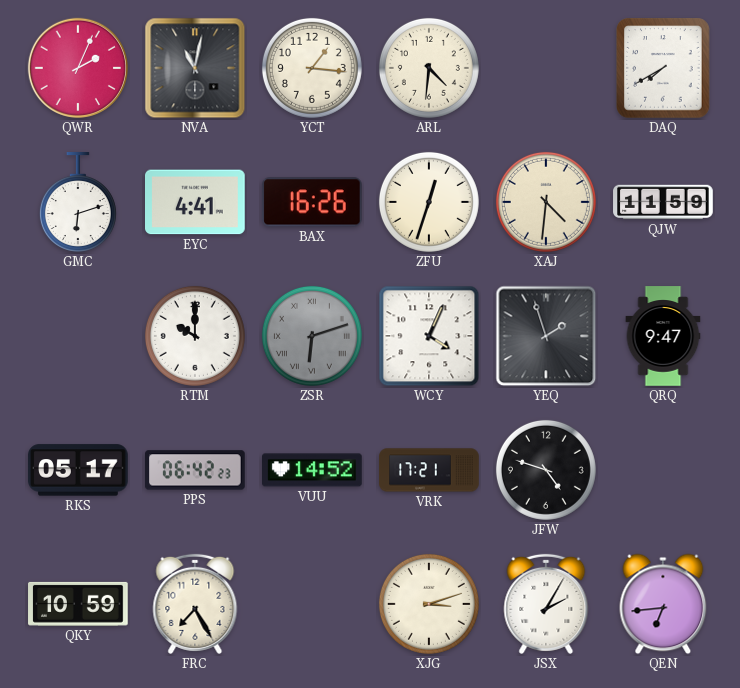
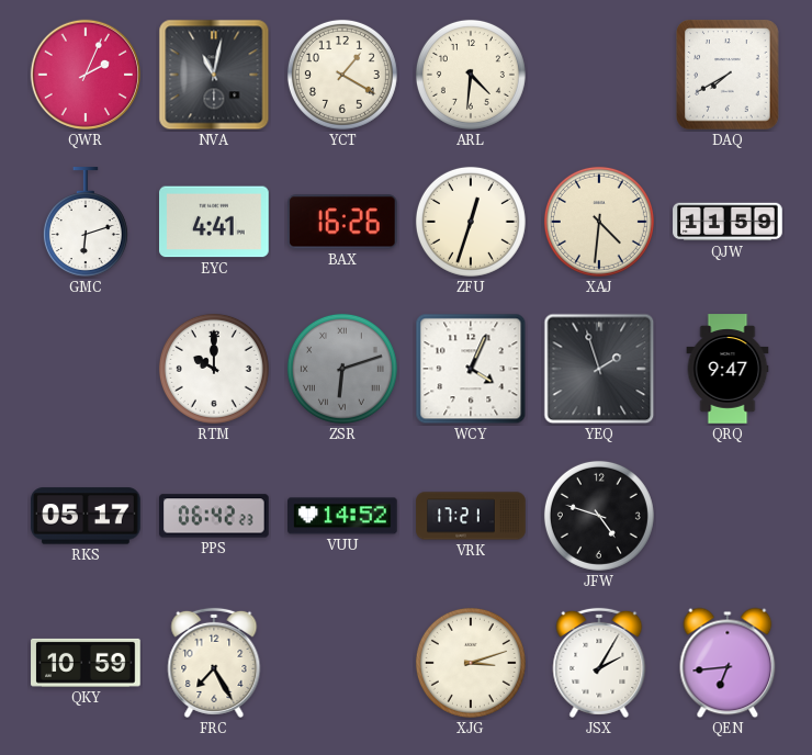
YCT: 1:16 -> 1:20
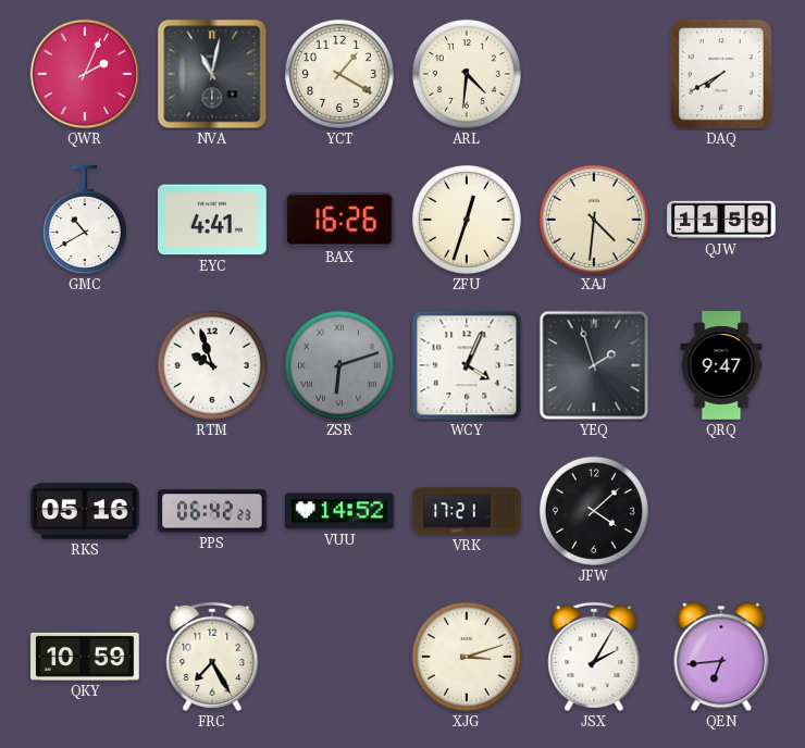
GMC: 6:12 -> 10:40
RTM: 10:00 -> 9:57
RKS: 05:17 -> 05:16
JFW: 4:48 -> 4:08
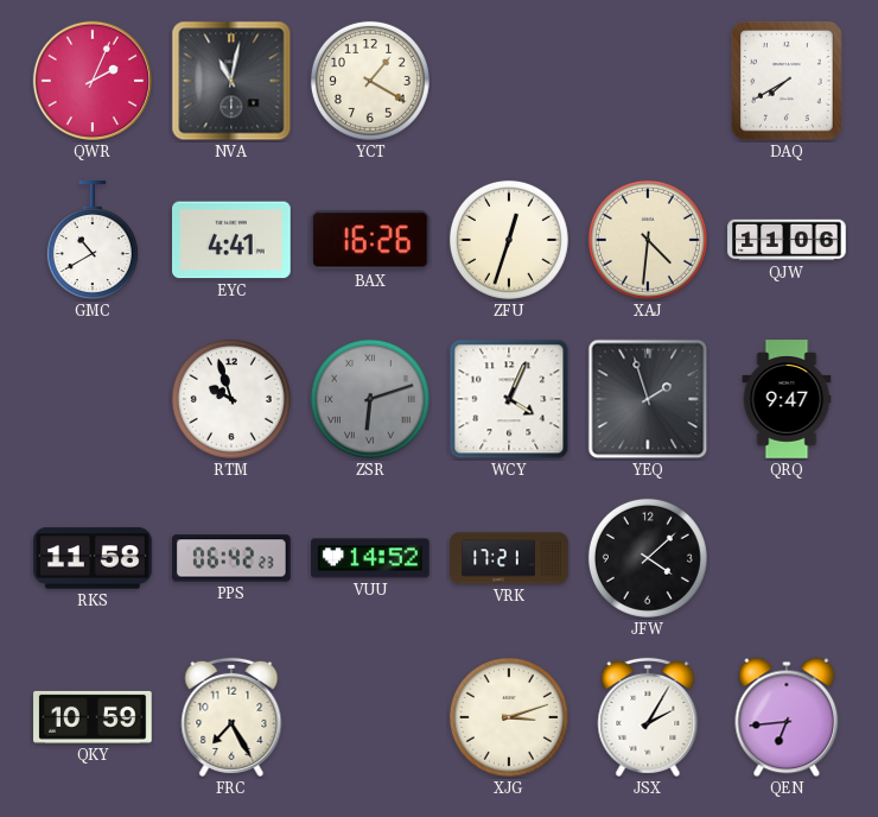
ARL: 4:31 -> none
QJW: 11:59 -> 11:06
RKS: 05:16 -> 11:58
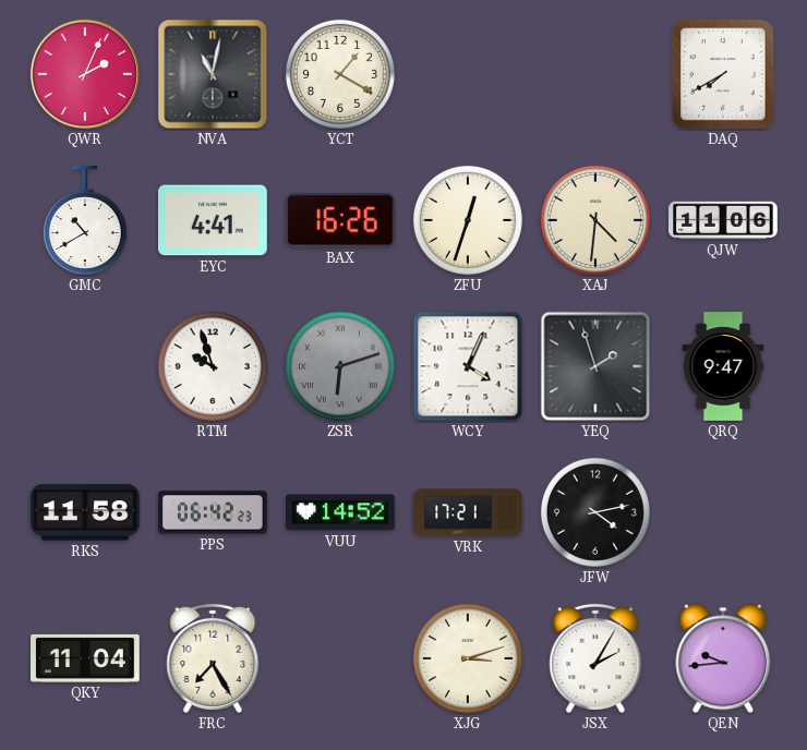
JFW: 4:08 -> 4:13
QKY: 10:59 -> 11:04
QEN: 6:44 -> 9:44
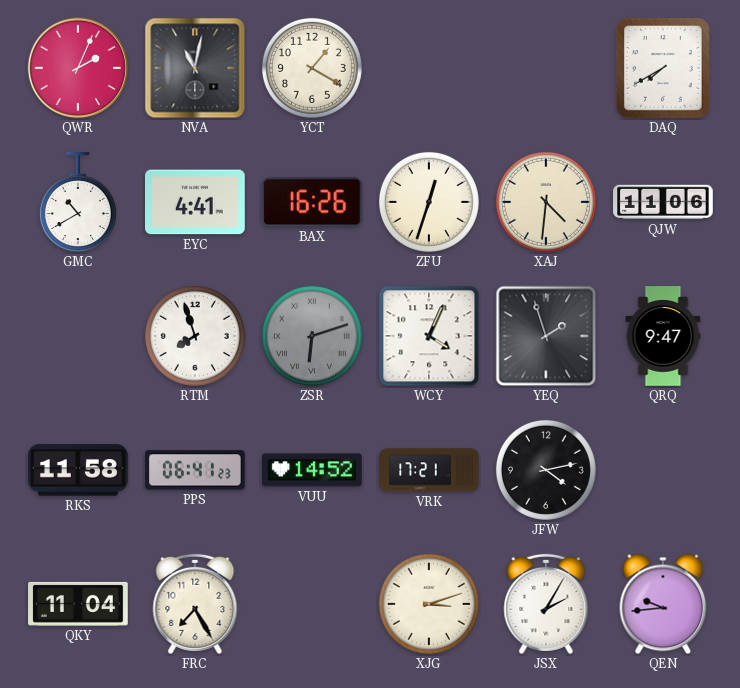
RTM: 9:57 -> 7:57
PPS: 06:42 -> 06:41
